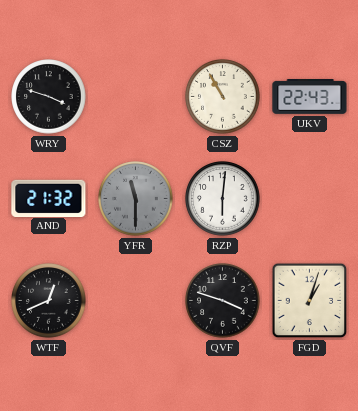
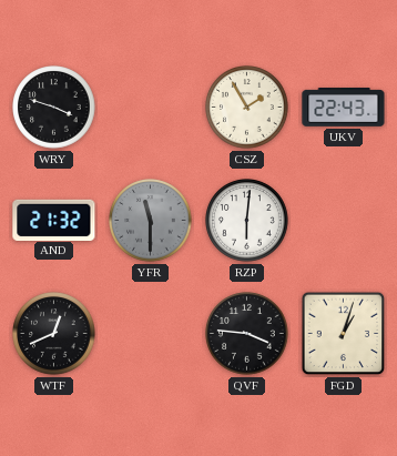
CSZ: 10:55 -> 1:55
QVF: 3:48 -> 3:46
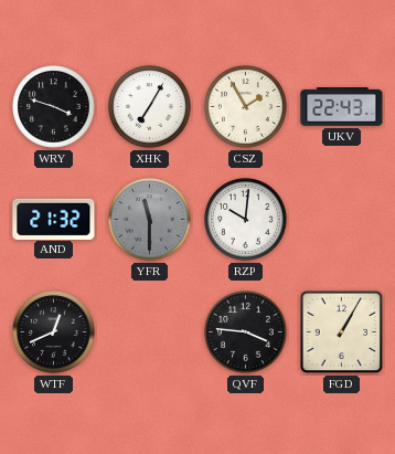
XHK: none -> 7:05
RZP: 6:01 -> 10:01
FGD: 1:03 -> 1:05
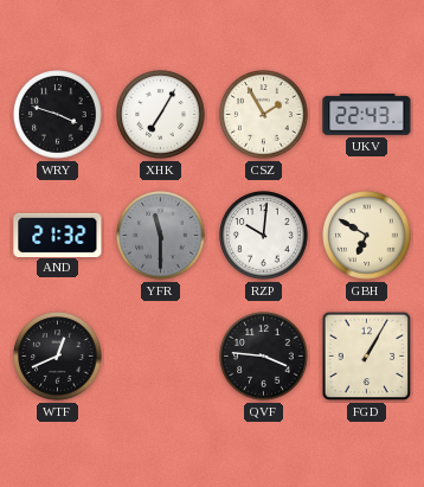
GBH: none -> 6:50
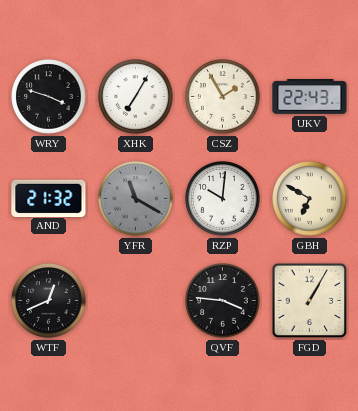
YFR: 11:30 -> 11:20
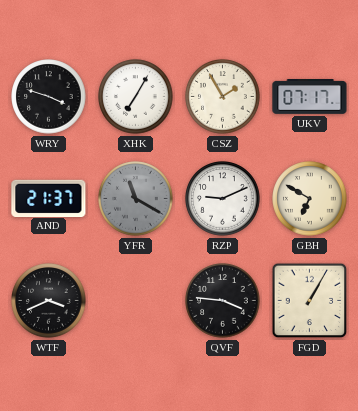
UKV: 22:43 -> 07:17
AND: 21:32 -> 21:37
RZP: 10:01 -> 9:11
WTF: 12:41 -> 3:41
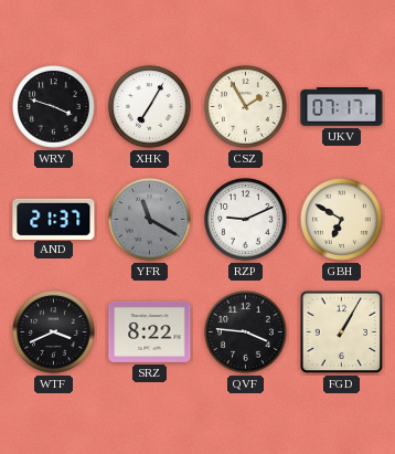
SRZ: none -> 8:22
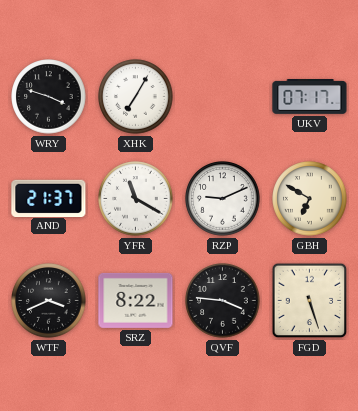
CSZ: 1:55 -> none
YFR dial: grey -> white
FGD: 1:05 -> 5:27
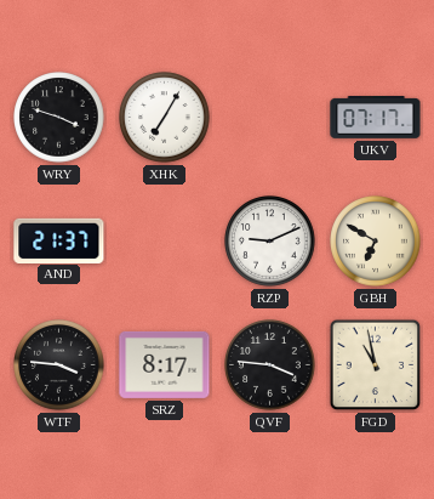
YFR: 11:20 -> none
WTF: 3:41 -> 3:46
SRZ: 8:22 -> 8:17
FGD: 5:27 -> 10:58
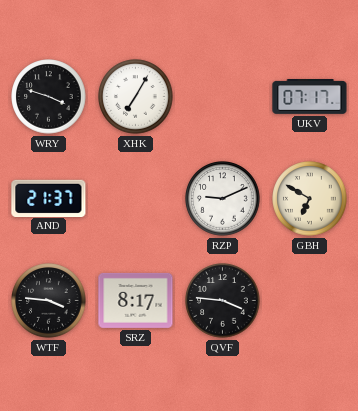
FGD: 10:58 -> none
